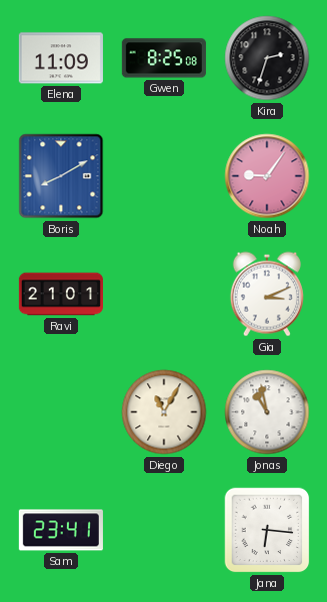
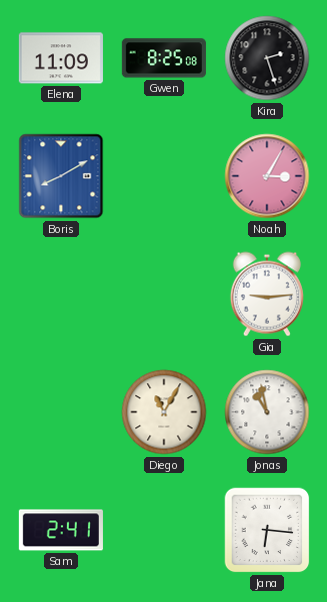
Kira: 2:33 -> 2:27
Noah: 9:06 -> 3:05
Ravi: 21:01 -> none
Gia: 3:11 -> 9:14
Sam: 23:41 -> 2:41
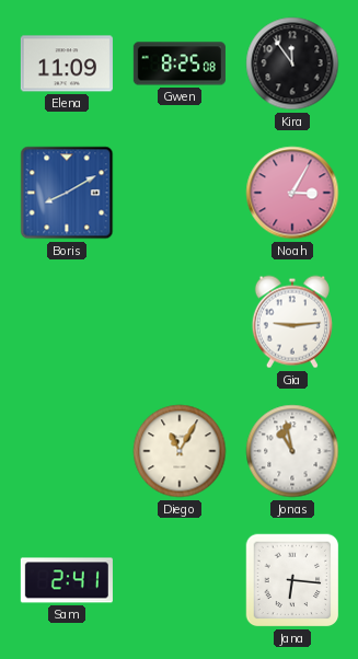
Kira: 2:27 -> 11:54
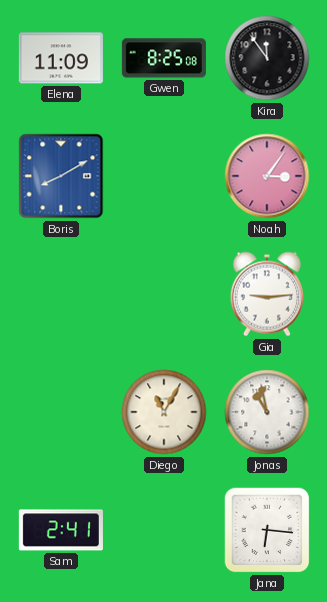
Noah: 3:05 -> 3:06
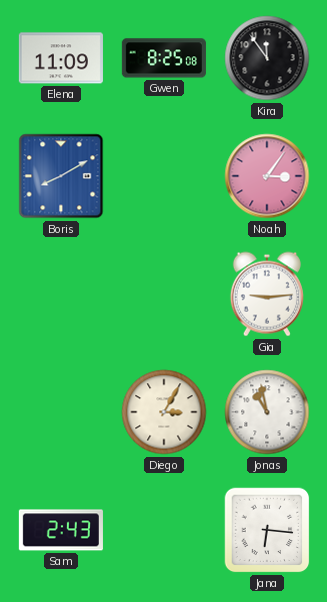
Diego: 11:05 -> 3:05
Sam: 2:41 -> 2:43
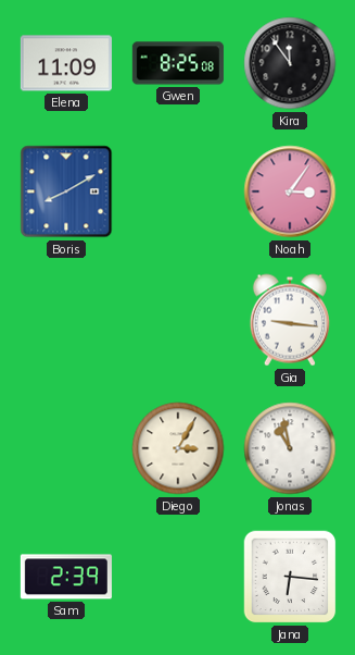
Gia: 9:14 -> 9:16
Sam: 2:43 -> 2:39
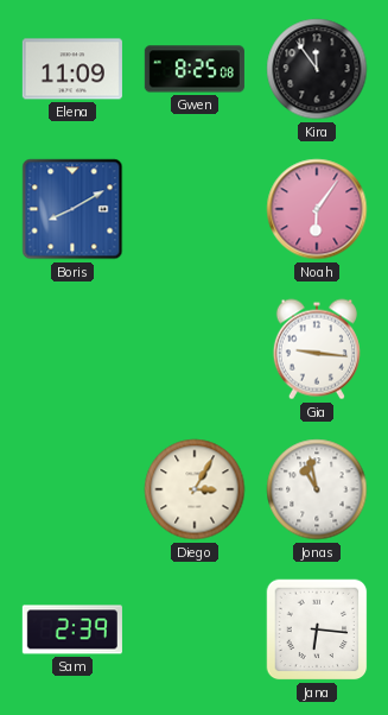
Noah: 3:06 -> 6:06
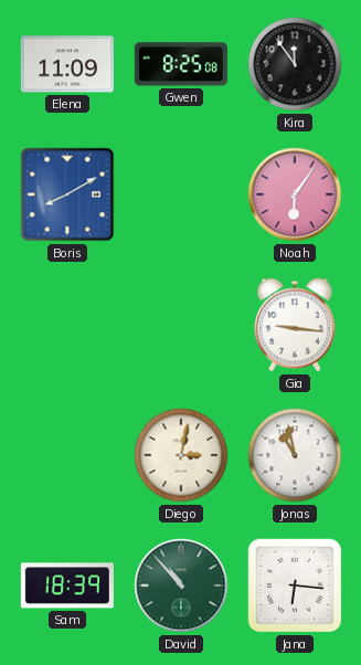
Diego: 3:05 -> 3:02
Sam: 2:39 -> 18:39
David: none -> 10:53
